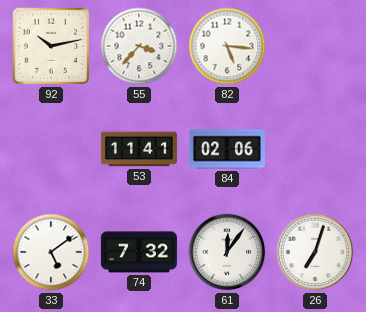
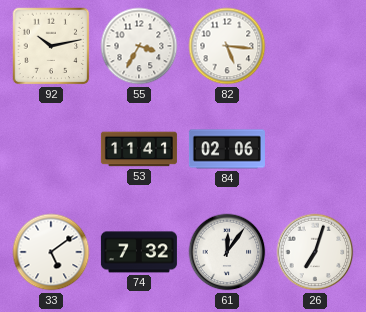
55: 3:37 -> 3:35
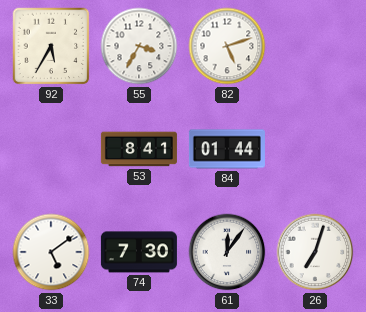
92: 10:13 -> 5:35
82: 5:16 -> 5:12
53: 11:41 -> 8:41
84: 02:06 -> 01:44
74: 7:32 -> 7:30
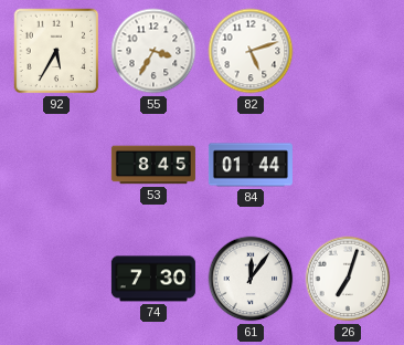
53: 8:41 -> 8:45
33: 5:09 -> none
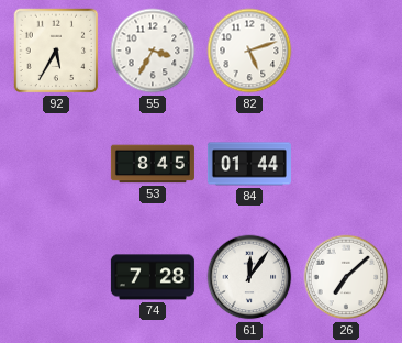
74: 7:30 -> 7:28
26: 7:03 -> 7:08
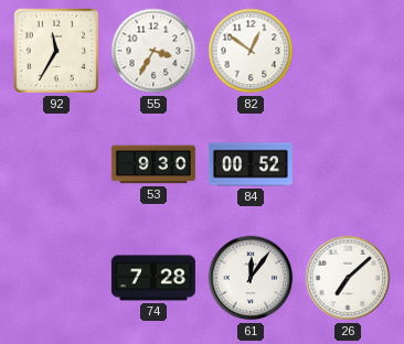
92: 5:35 -> 11:35
82: 5:12 -> 12:51
53: 8:45 -> 9:30
84: 01:44 -> 00:52
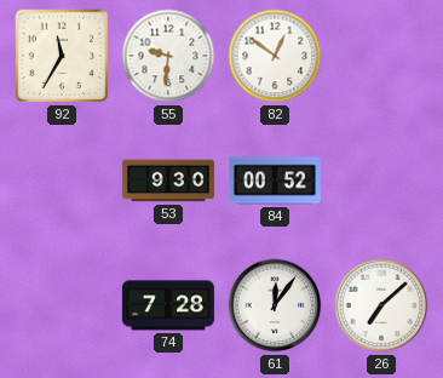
55: 3:35 -> 9:31
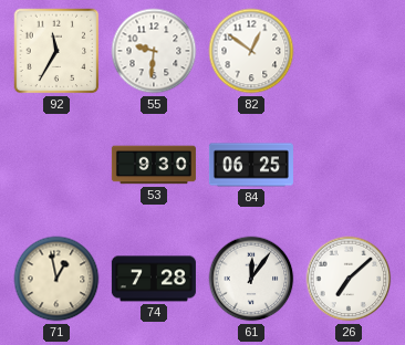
84: 00:52 -> 06:25
71: none -> 12:58
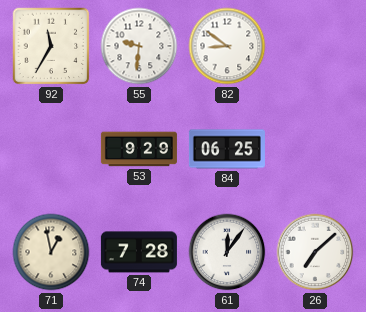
82: 12:51 -> 8:51
53: 9:30 -> 9:29
